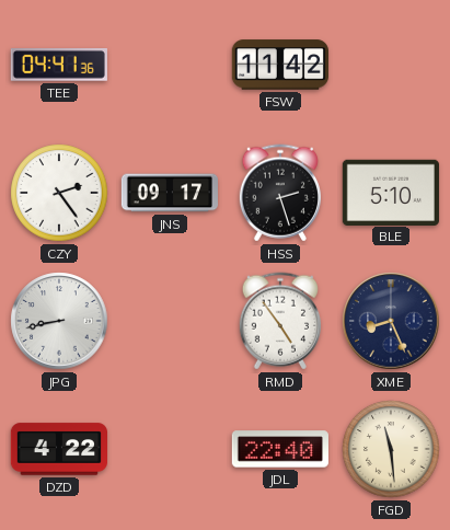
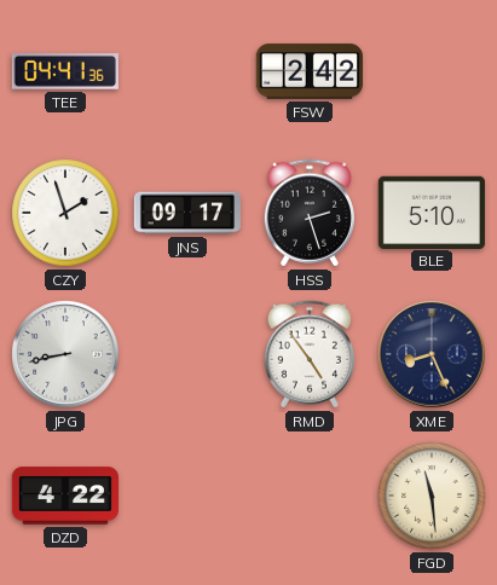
FSW: 11:42 -> 2:42
CZY: 2:24 -> 1:57
JDL: 22:40 -> none
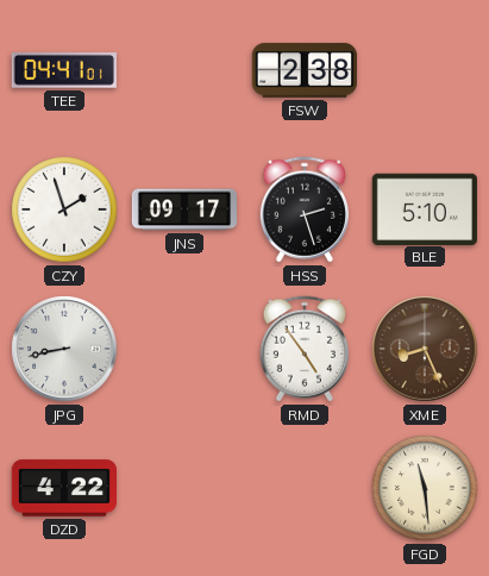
TEE: 04:41:36 -> 04:41:01
FSW: 2:42 -> 2:38
XME dial: navy -> brown
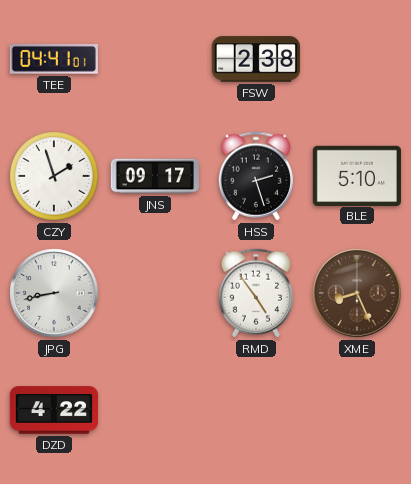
FGD: 11:29 -> none
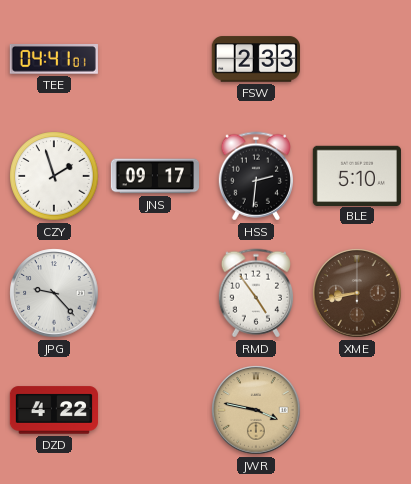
FSW: 2:38 -> 2:33
HSS: 2:27 -> 2:31
JPG: 8:43 -> 9:23
XME: 8:26 -> 8:43
JWR: none -> 3:47
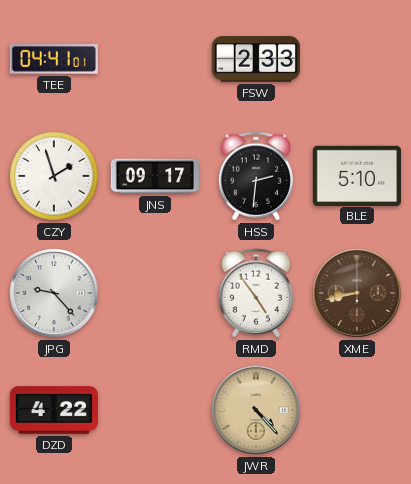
JWR: 3:47 -> 4:23
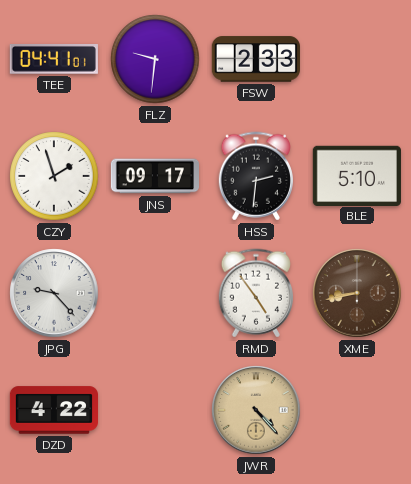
FLZ: none -> 9:31
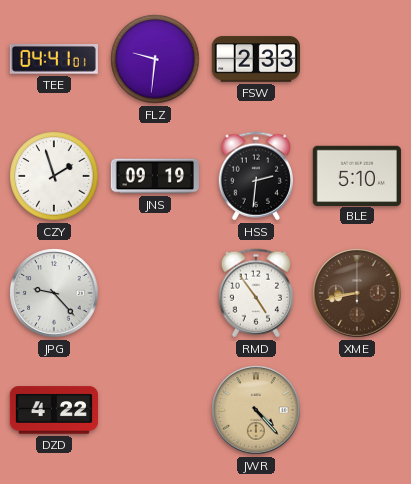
JNS: 09:17 -> 09:19
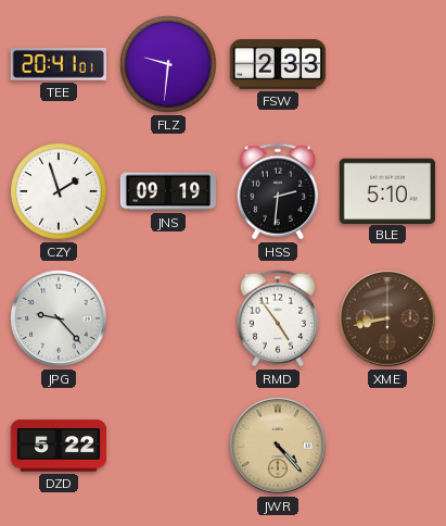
TEE: 04:41 -> 20:41
DZD: 4:22 -> 5:22
